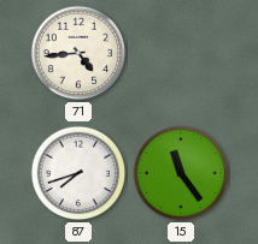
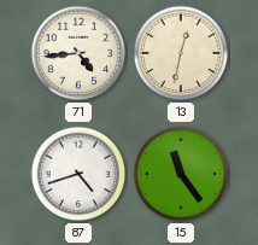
13: none -> 12:32
87: 7:42 -> 4:42
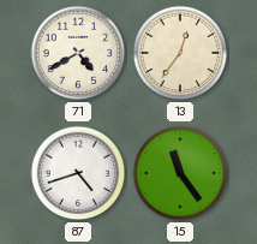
71: 4:44 -> 4:40
13: 12:32 -> 12:36
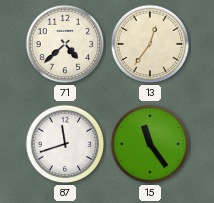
71: 4:40 -> 4:38
87: 4:42 -> 11:42
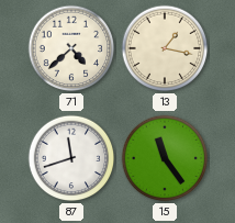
13: 12:36 -> 1:17
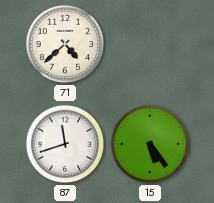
13: 1:17 -> none
15: 11:24 -> 5:24
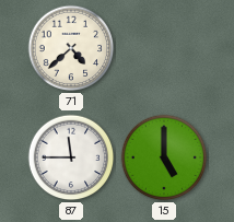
87: 11:42 -> 11:45
15: 5:24 -> 5:00
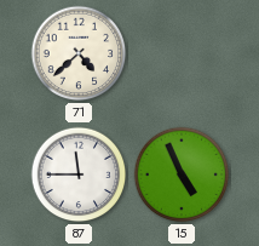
15: 5:00 -> 4:56
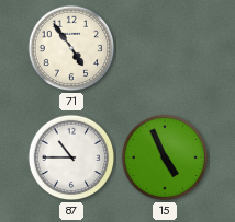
71: 4:38 -> 4:54
87: 11:45 -> 10:45
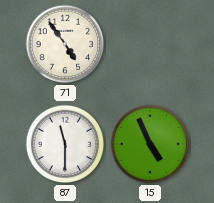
87: 10:45 -> 11:30
